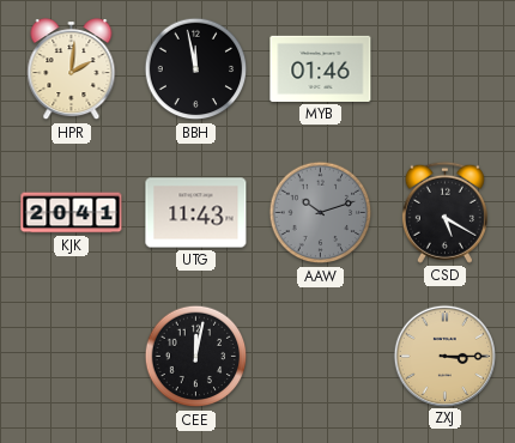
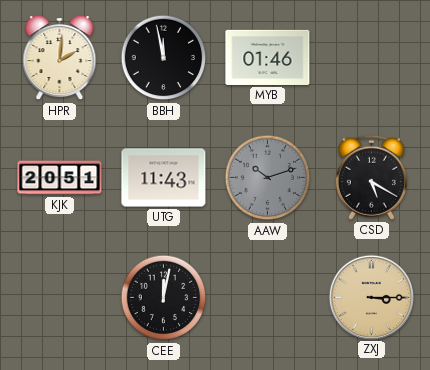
KJK: 20:41 -> 20:51
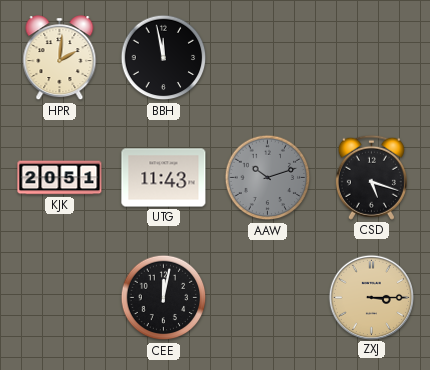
MYB: 01:46 -> none
CSD: 5:20 -> 5:18
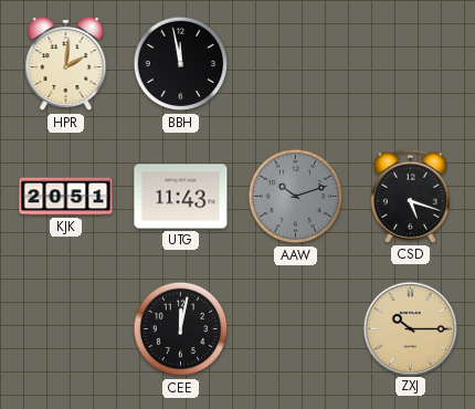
ZXJ: 3:15 -> 10:15
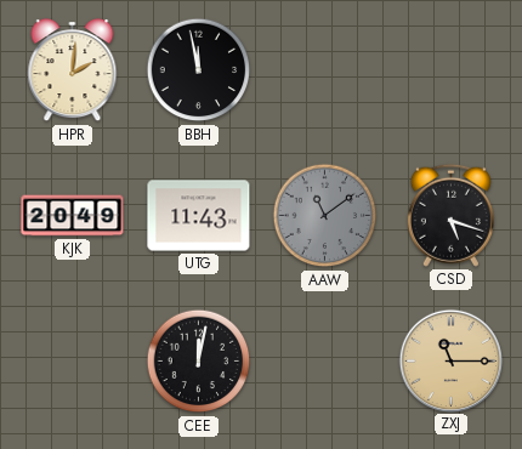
KJK: 20:51 -> 20:49
AAW: 10:12 -> 11:09
ZXJ: 10:15 -> 11:15
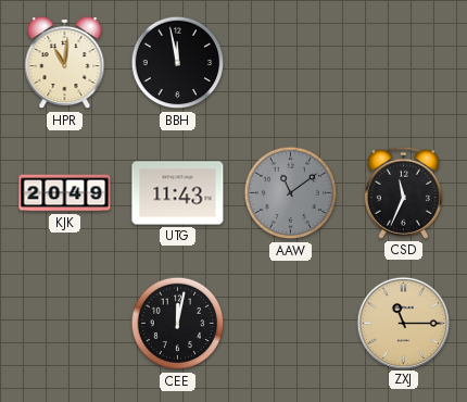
HPR: 2:01 -> 11:01
CSD: 5:18 -> 11:34
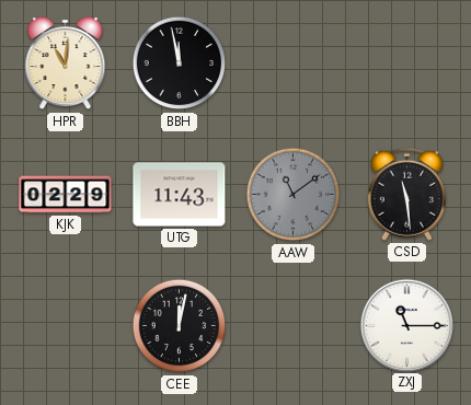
KJK: 20:49 -> 02:29
CSD: 11:34 -> 11:29
ZXJ dial: champagne -> white
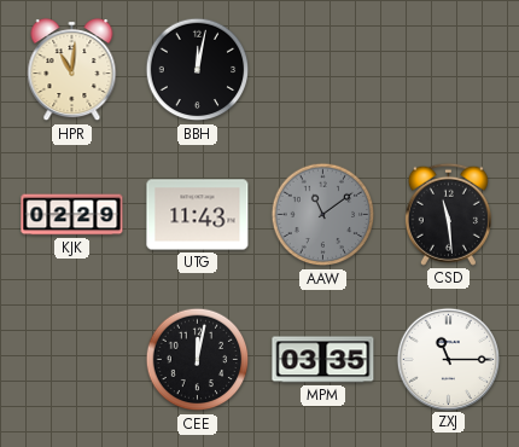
BBH: 11:58 -> 12:02
MPM: none -> 03:35
